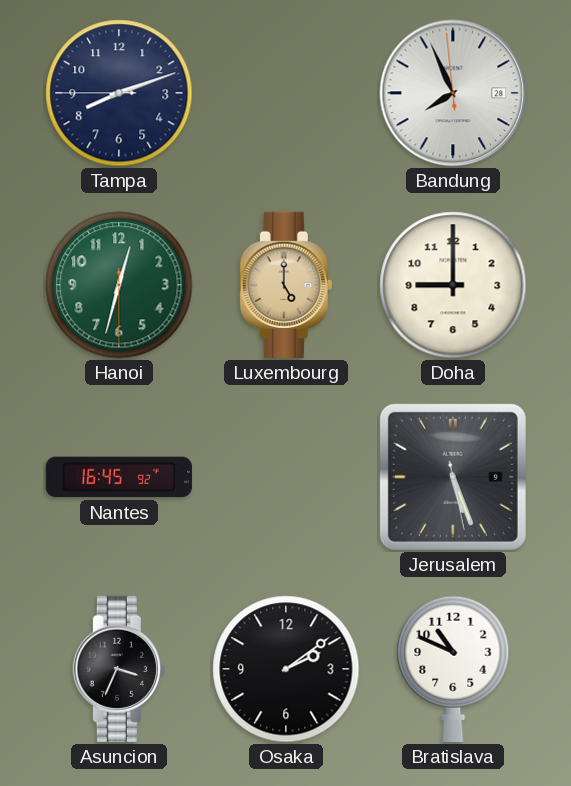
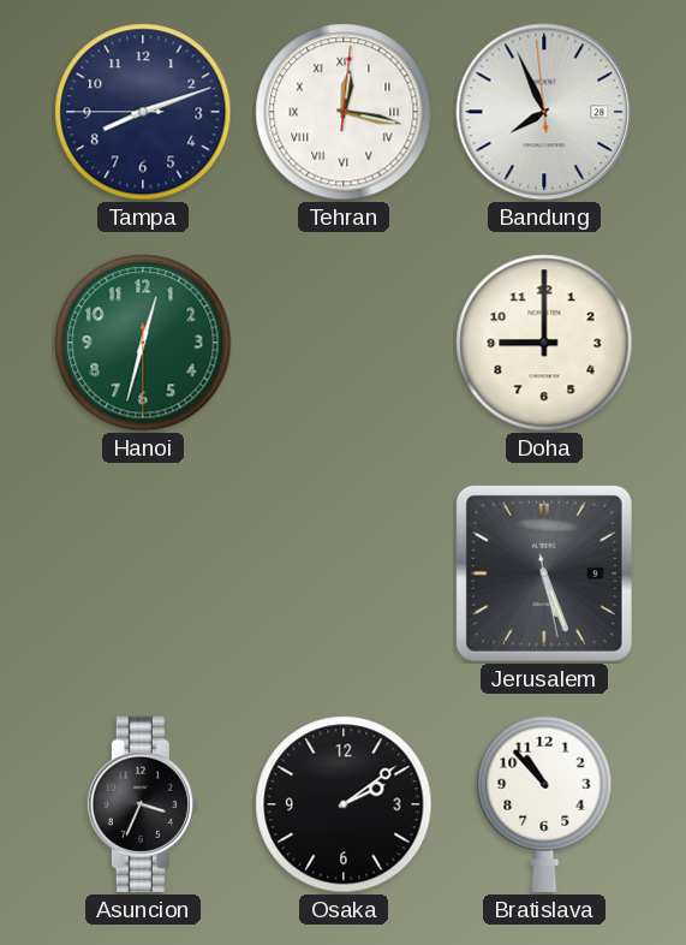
Tehran: none -> 12:17
Luxembourg: 5:00 -> none
Nantes: 16:45 -> none
Bratislava: 10:49 -> 10:53
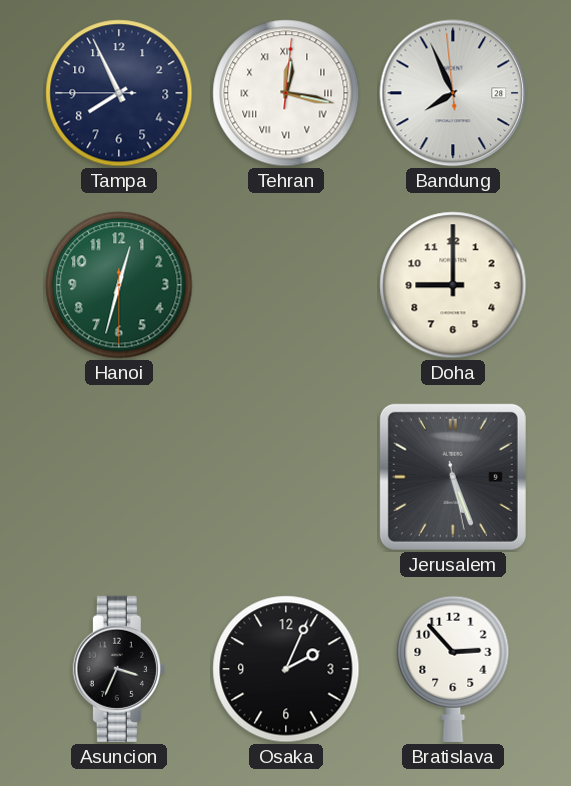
Tampa: 8:11 -> 7:55
Osaka: 2:09 -> 2:04
Bratislava: 10:53 -> 2:53
